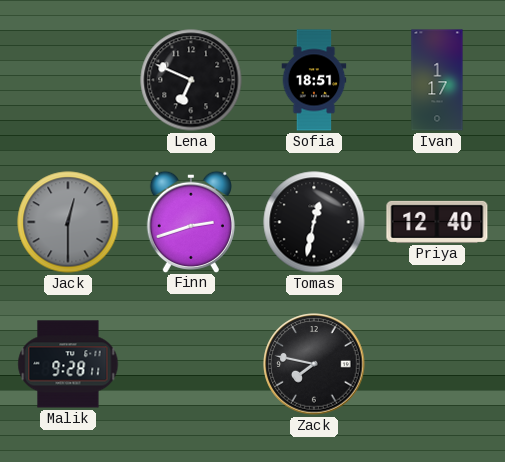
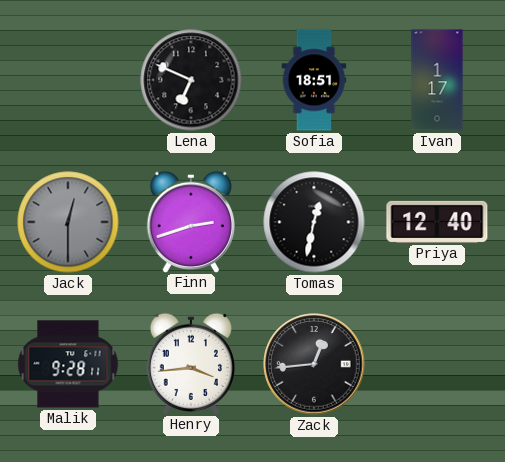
Henry: none -> 3:44
Zack: 7:47 -> 12:44
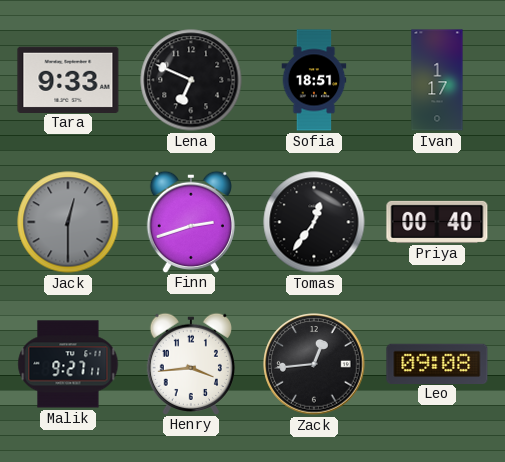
Tara: none -> 9:33
Tomas: 12:32 -> 12:36
Priya: 12:40 -> 00:40
Malik: 9:28 -> 9:27
Leo: none -> 09:08
